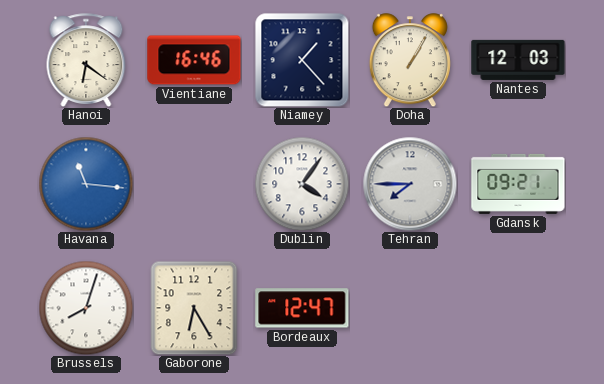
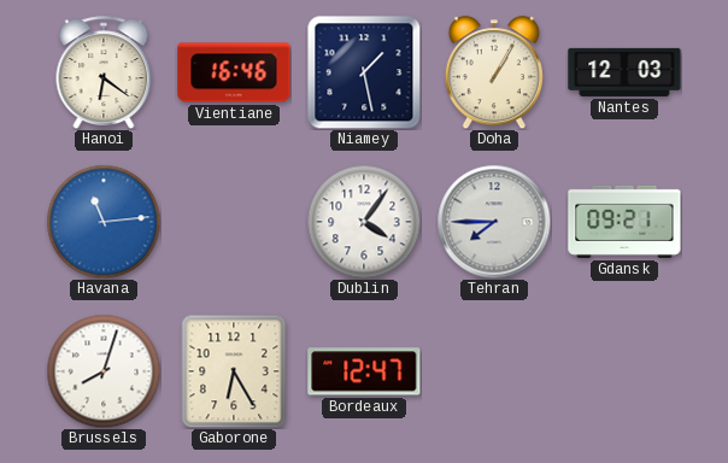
Niamey: 1:23 -> 1:28
Havana: 11:16 -> 11:14
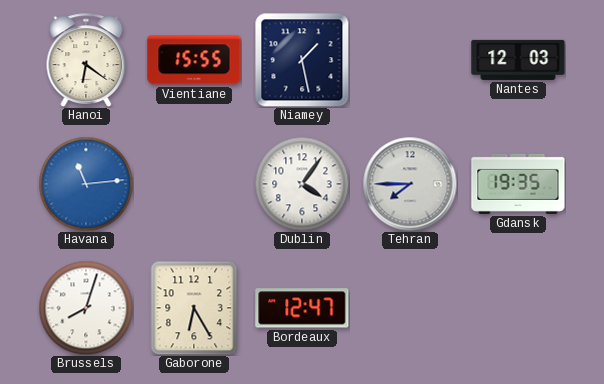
Vientiane: 16:46 -> 15:55
Doha: 1:05 -> none
Gdansk: 09:21 -> 19:35
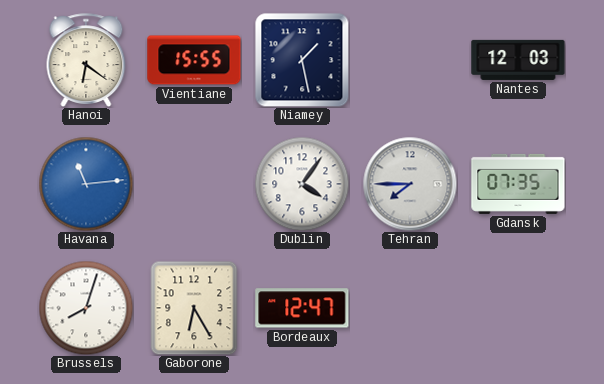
Gdansk: 19:35 -> 07:35
